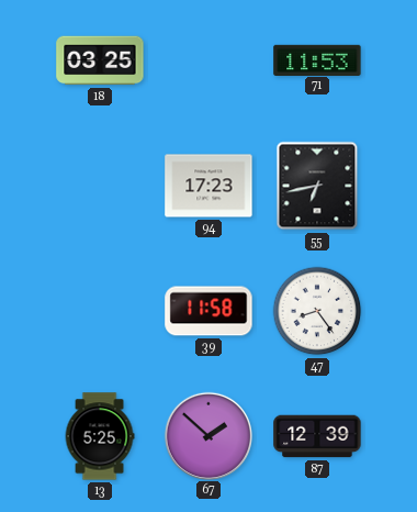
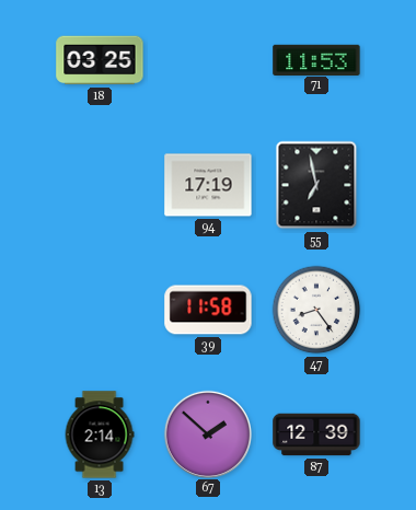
94: 17:23 -> 17:19
55: 6:43 -> 6:58
13: 5:25 -> 2:14
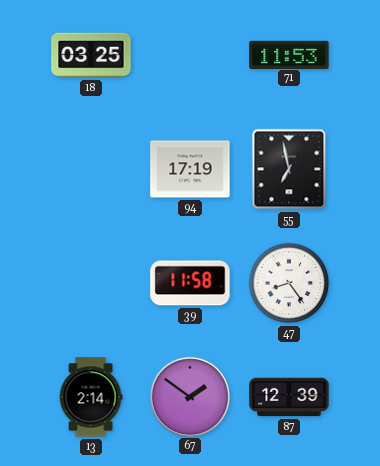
67: 1:52 -> 1:51
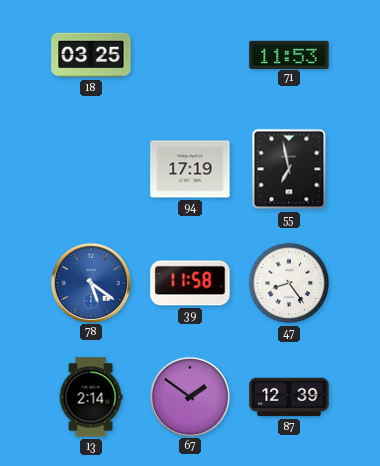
78: none -> 5:21
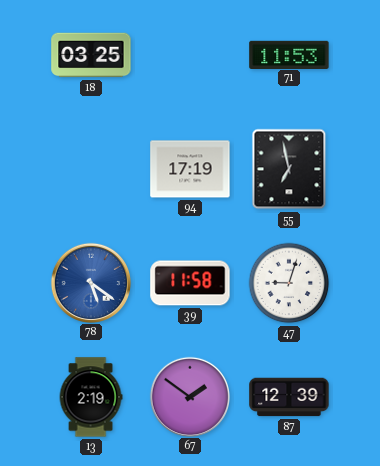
47: 8:24 -> 9:03
13: 2:14 -> 2:19
